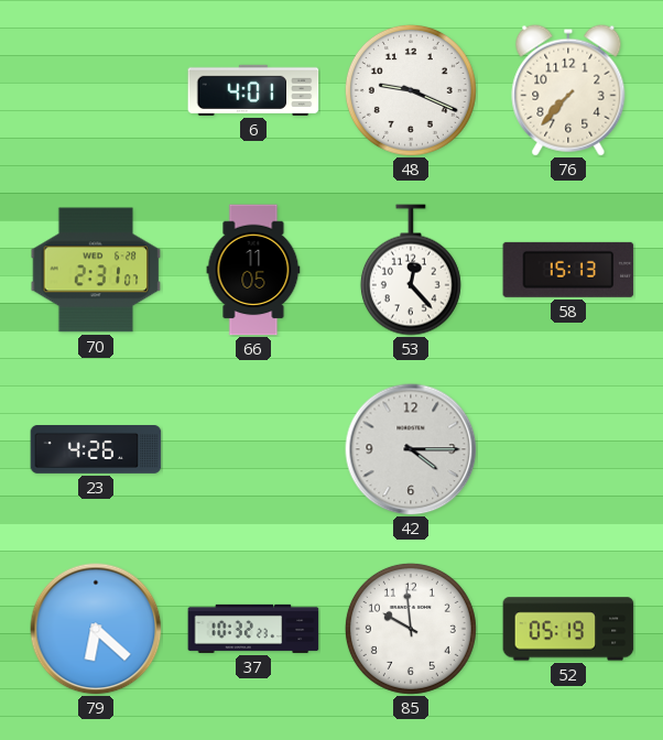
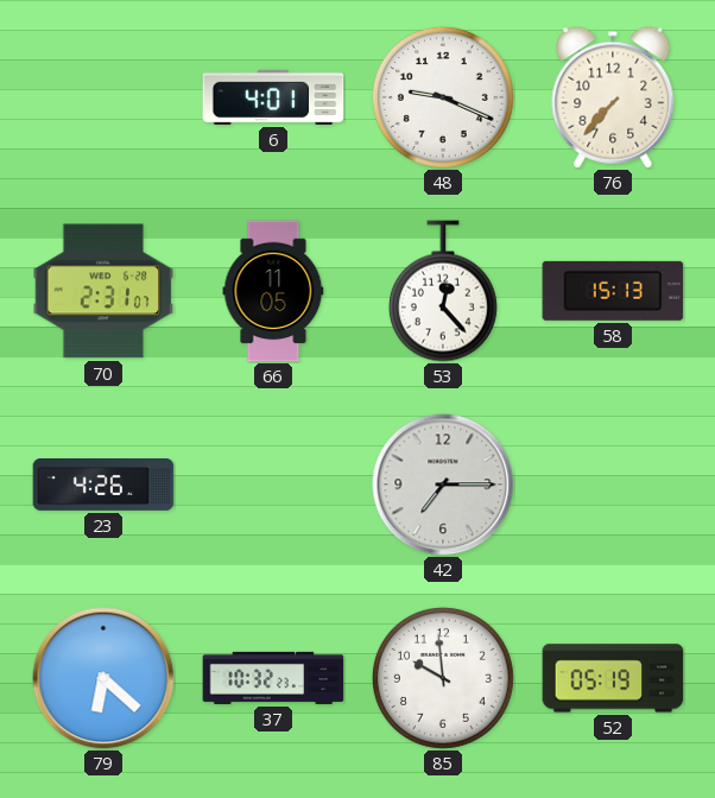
42: 4:15 -> 7:15
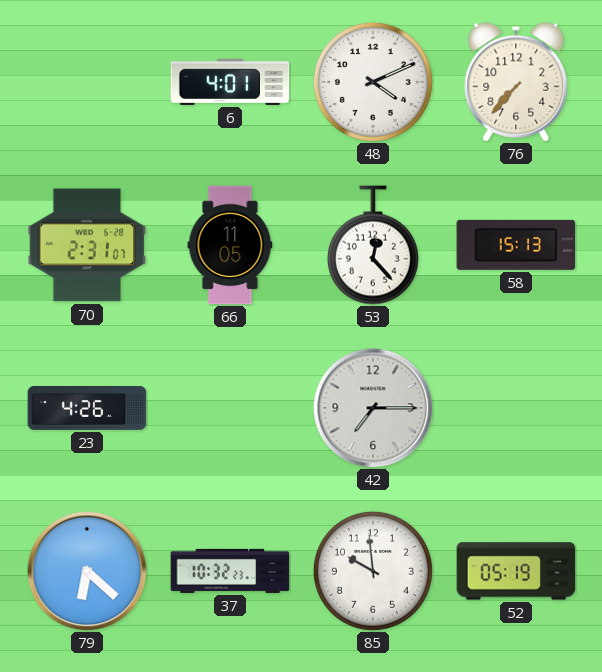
48: 9:19 -> 4:11
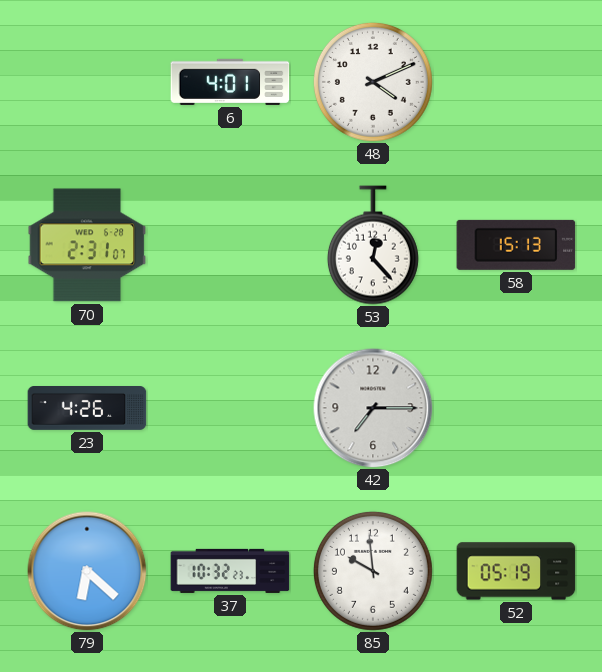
76: 7:37 -> none
66: 11:05 -> none
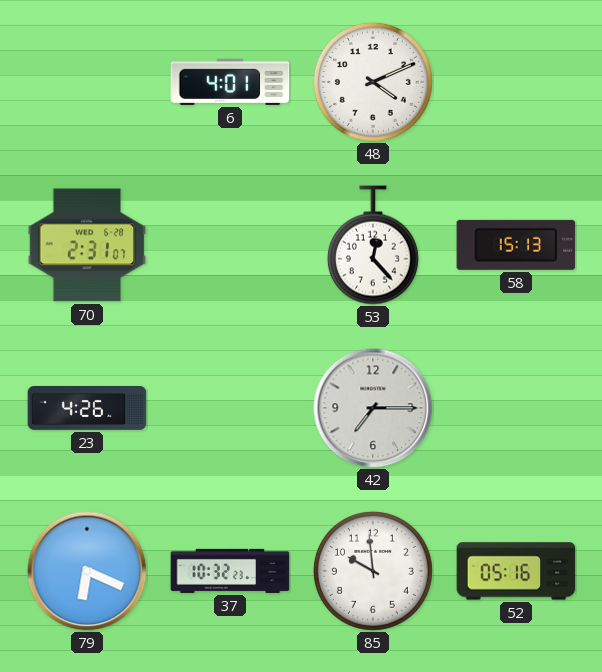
79: 6:22 -> 6:19
52: 05:19 -> 05:16
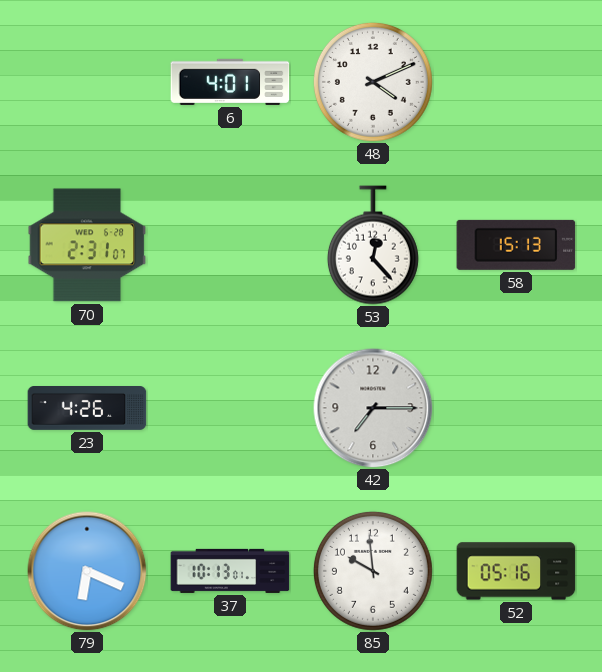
37: 10:32 -> 10:13
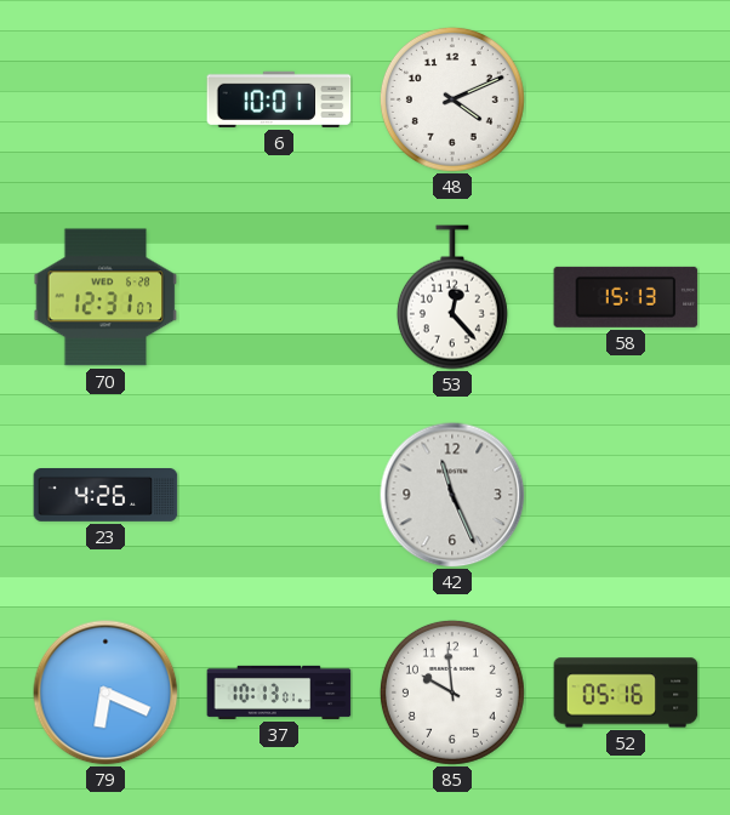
6: 4:01 -> 10:01
70: 2:31 -> 12:31
42: 7:15 -> 11:26
